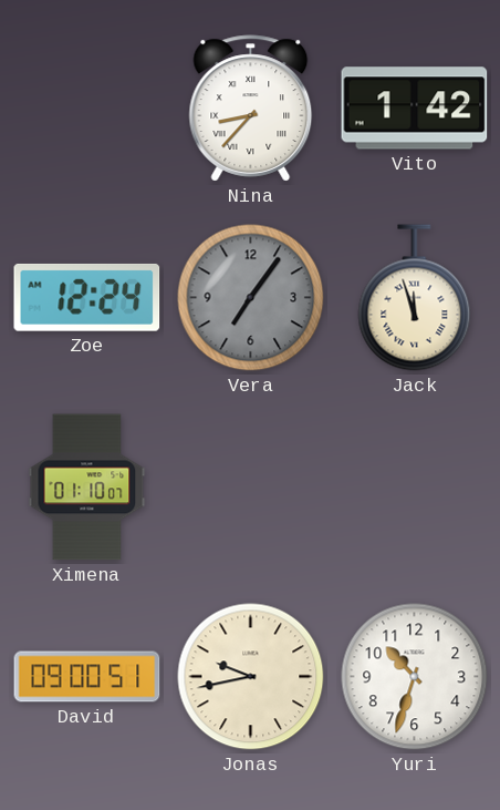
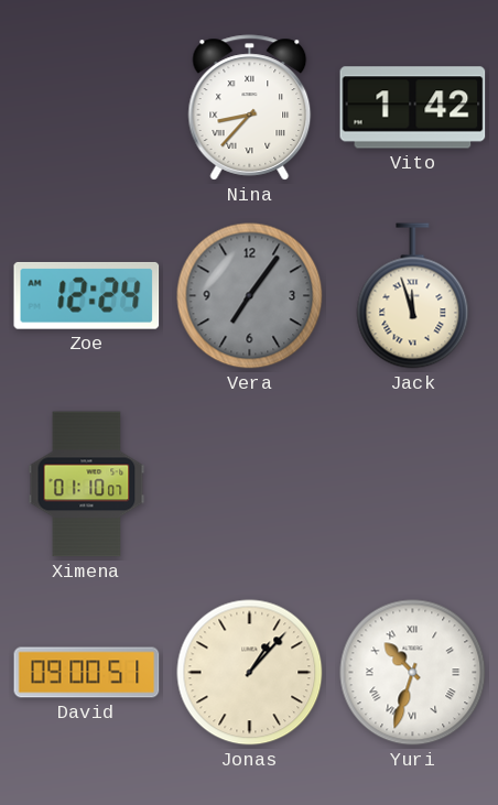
Jonas: 9:43 -> 1:07
Yuri numerals: Arabic -> Roman
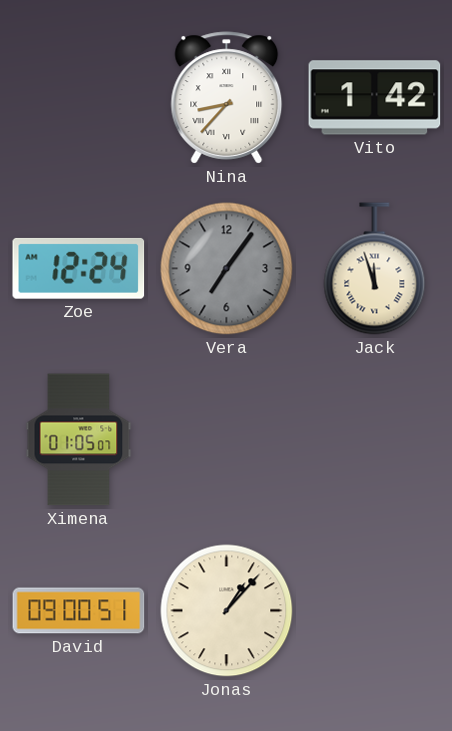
Ximena: 01:10 -> 01:05
Yuri: 10:33 -> none
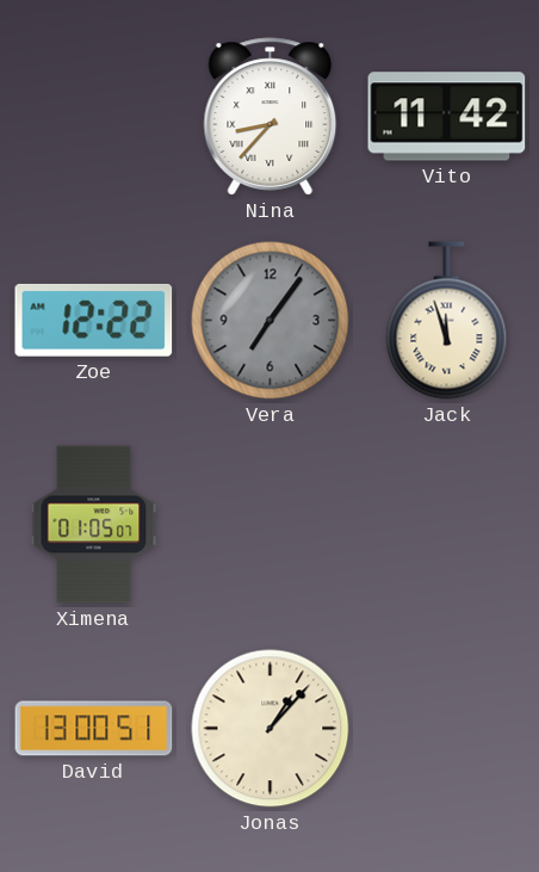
Vito: 1:42 -> 11:42
Zoe: 12:24 -> 12:22
David: 09:00 -> 13:00
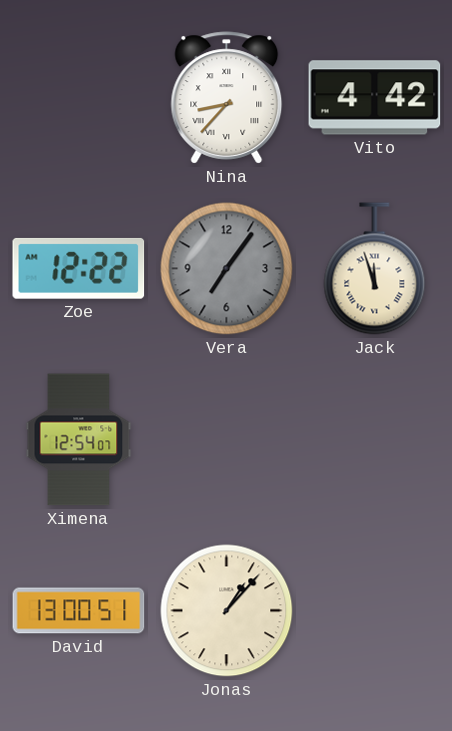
Vito: 11:42 -> 4:42
Ximena: 01:05 -> 12:54
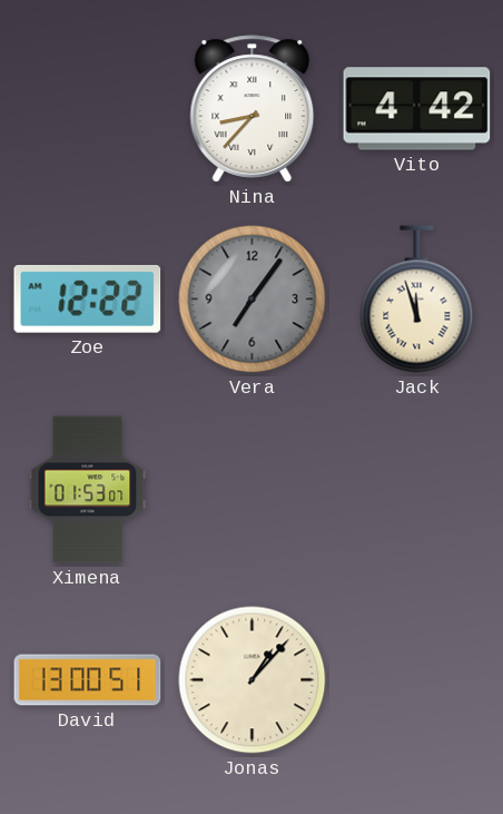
Ximena: 12:54 -> 01:53
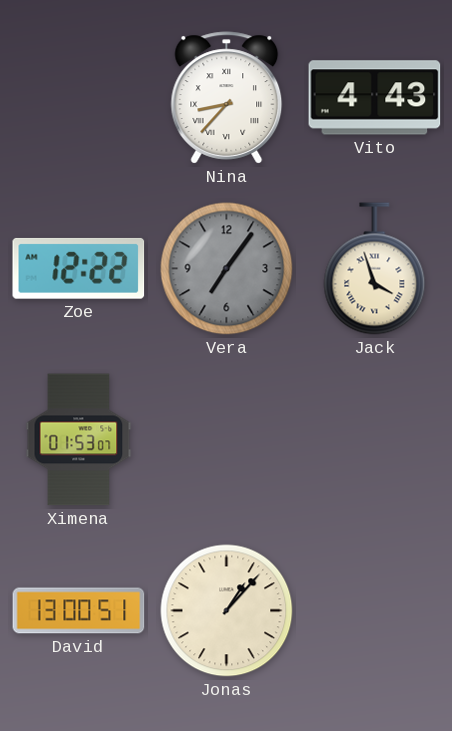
Vito: 4:42 -> 4:43
Jack: 11:57 -> 3:57
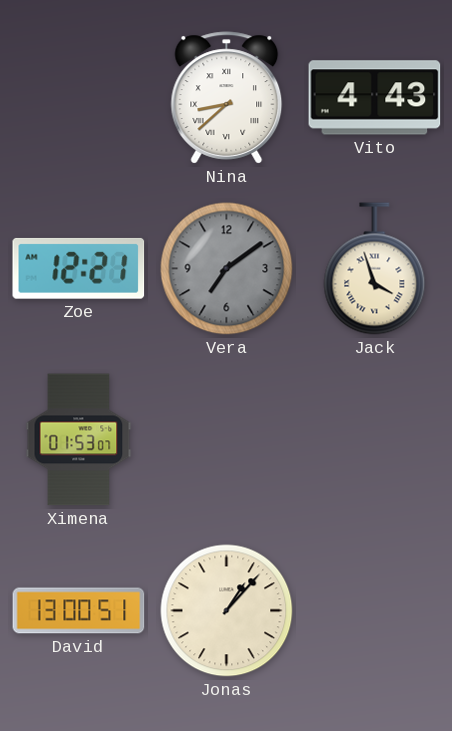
Nina: 8:37 -> 8:38
Zoe: 12:22 -> 12:21
Vera: 7:06 -> 7:09
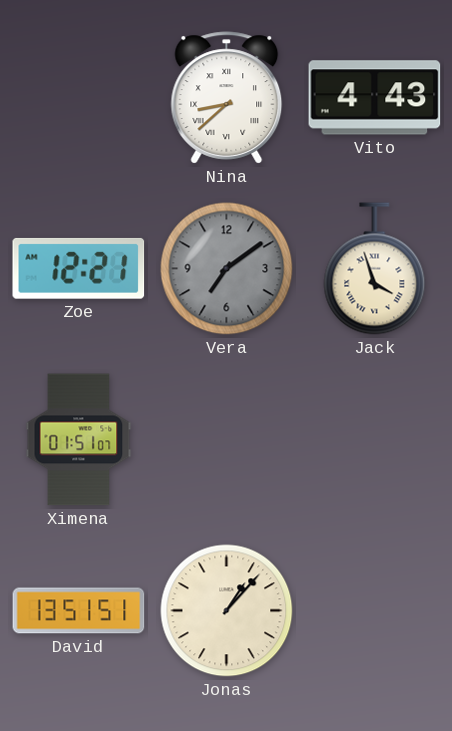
Ximena: 01:53 -> 01:51
David: 13:00 -> 13:51
